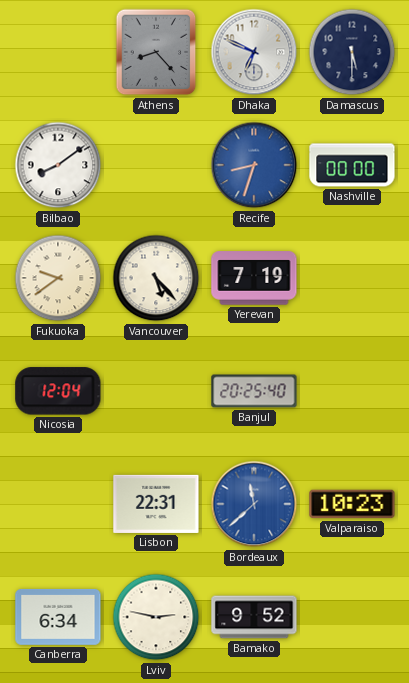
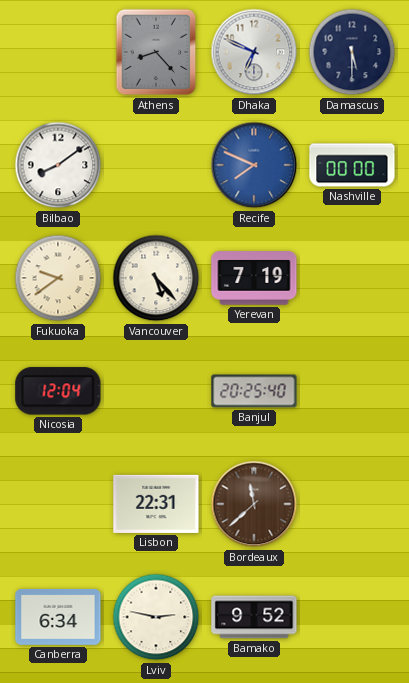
Recife: 8:33 -> 7:49
Bordeaux dial: blue -> brown
Valparaiso: 10:23 -> none
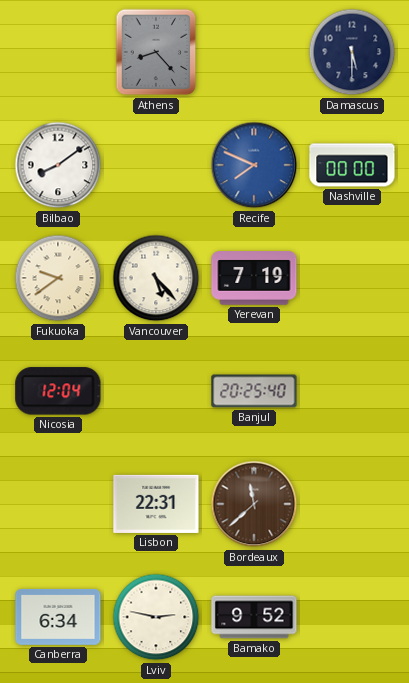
Dhaka: 6:49 -> none
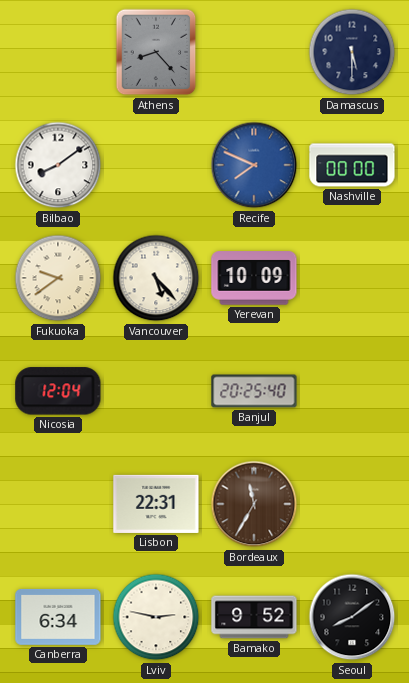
Yerevan: 7:19 -> 10:09
Bordeaux: 11:38 -> 11:35
Seoul: none -> 8:09
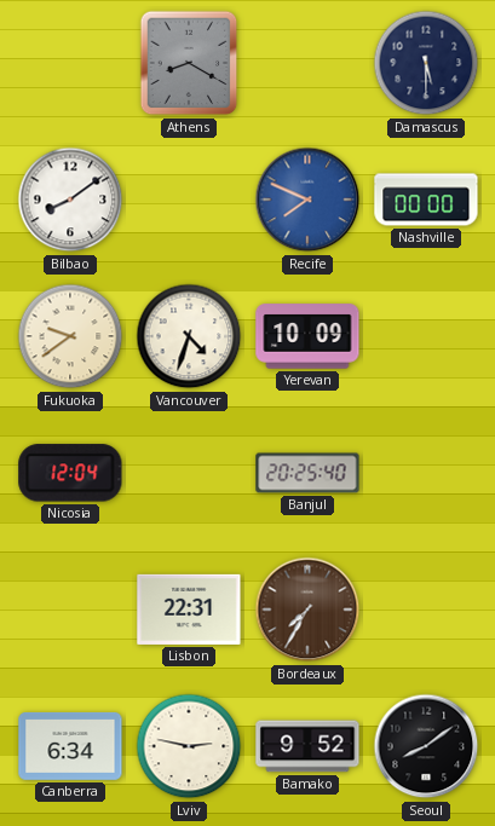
Athens: 8:23 -> 8:20
Vancouver: 5:23 -> 4:33
Bordeaux: 11:35 -> 7:35
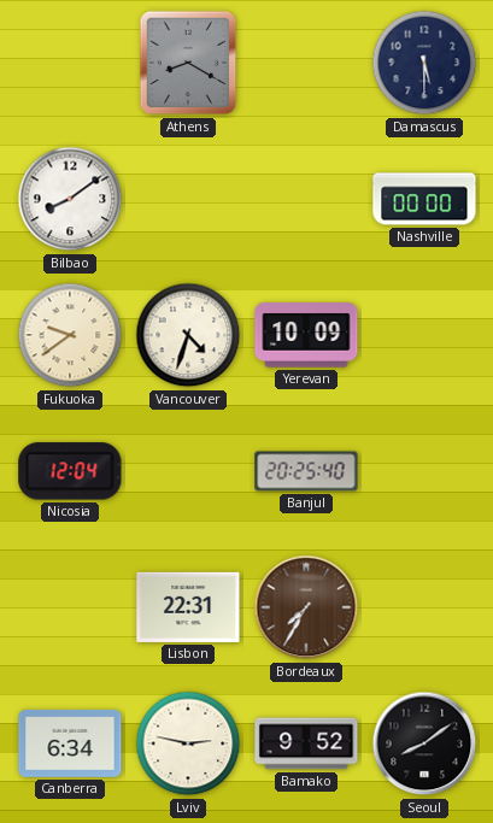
Recife: 7:49 -> none
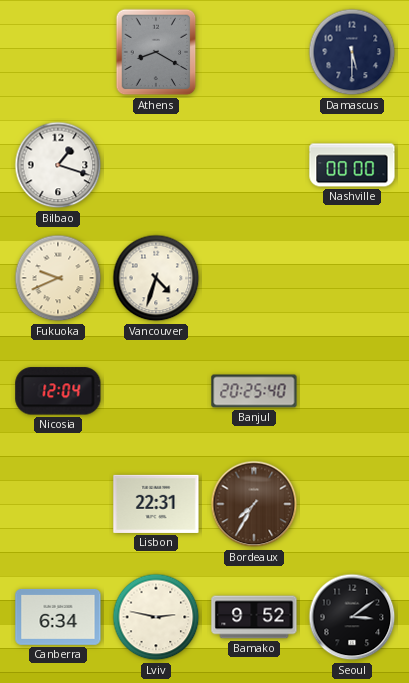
Bilbao: 8:09 -> 1:18
Fukuoka: 9:39 -> 9:41
Yerevan: 10:09 -> none
Seoul: 8:09 -> 3:09
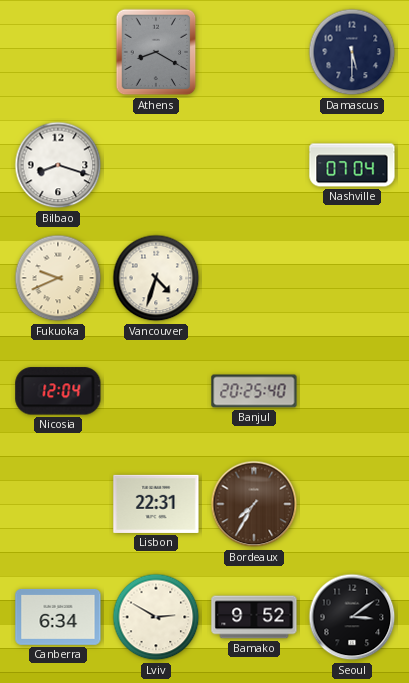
Bilbao: 1:18 -> 8:18
Nashville: 00:00 -> 07:04
Lviv: 2:47 -> 2:50
